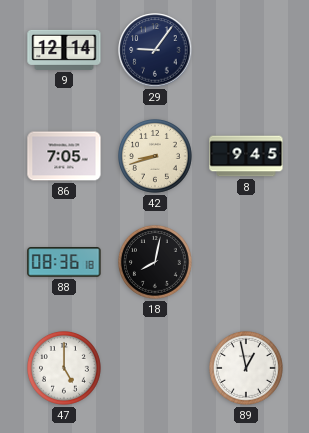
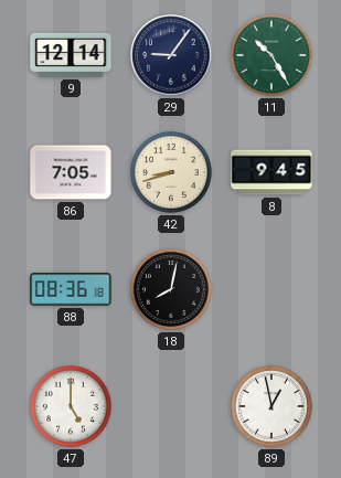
11: none -> 10:25
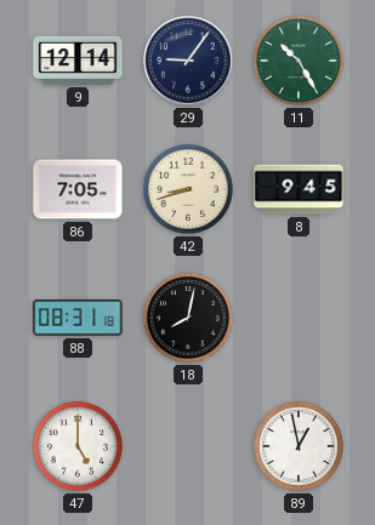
88: 08:36 -> 08:31
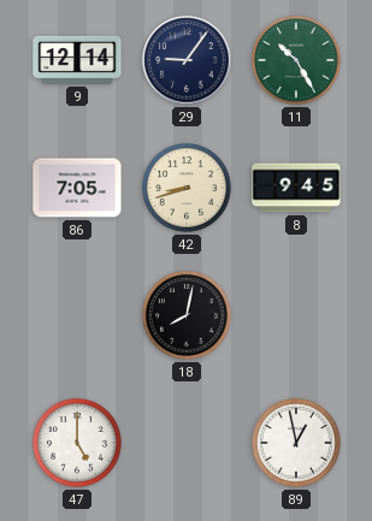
88: 08:31 -> none
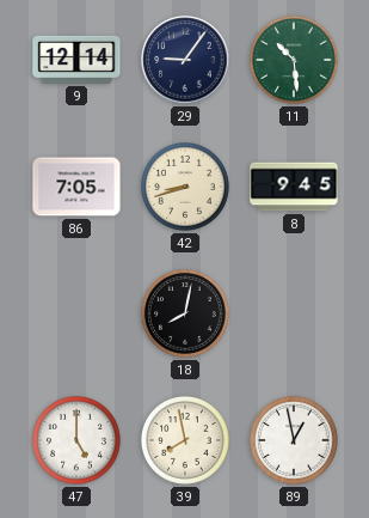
11: 10:25 -> 10:29
39: none -> 7:58
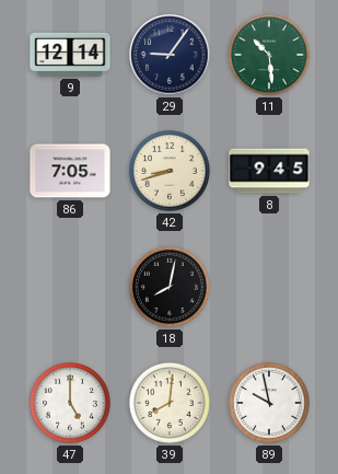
39: 7:58 -> 8:01
89: 12:58 -> 9:58
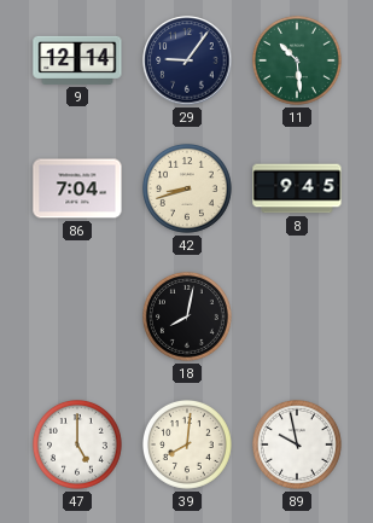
86: 7:05 -> 7:04
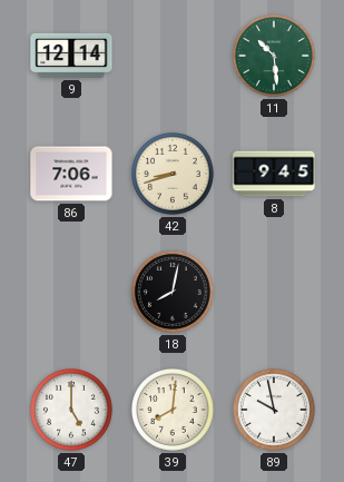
29: 9:06 -> none
86: 7:04 -> 7:06
